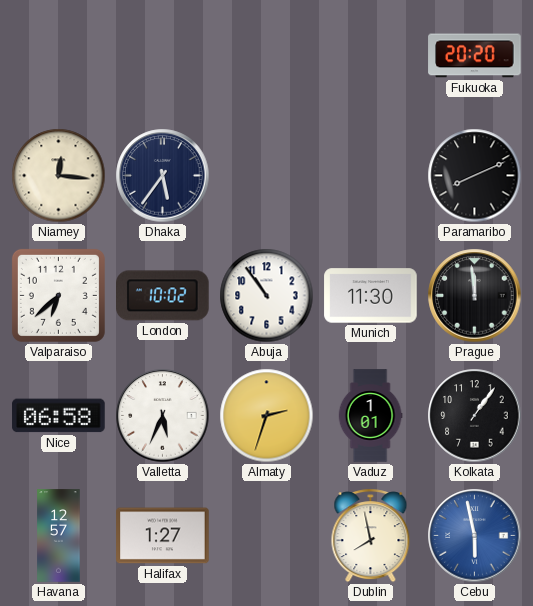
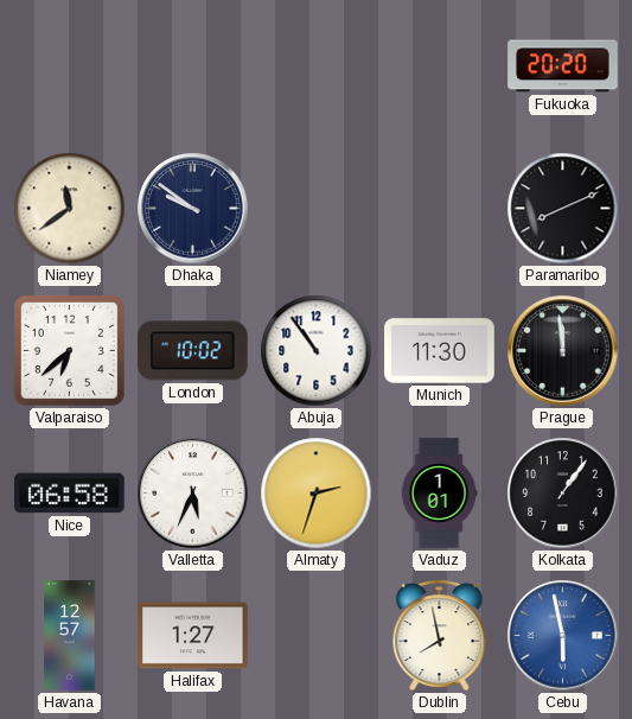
Niamey: 12:16 -> 11:39
Dhaka: 5:36 -> 9:51
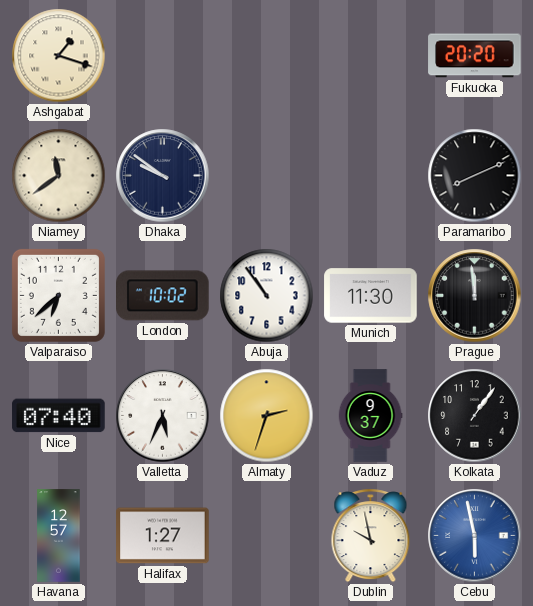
Ashgabat: none -> 1:18
Nice: 06:58 -> 07:40
Vaduz: 1:01 -> 9:37
Dublin: 7:58 -> 9:58
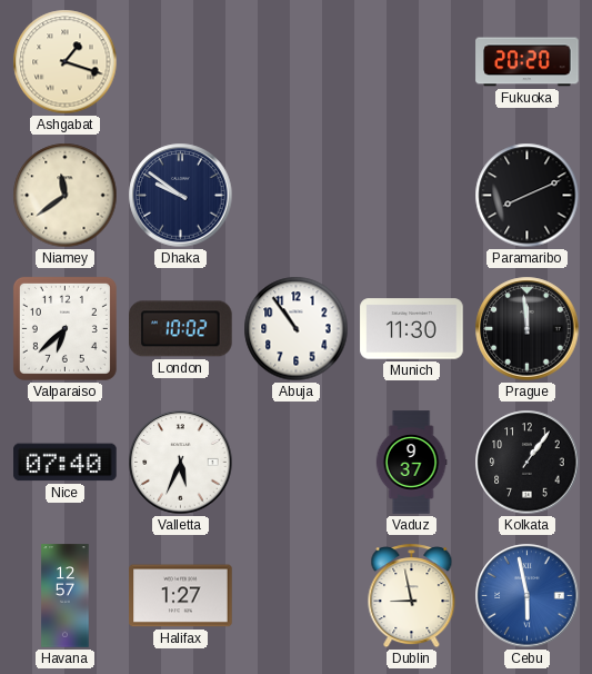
Almaty: 2:33 -> none
Dublin: 9:58 -> 8:58
